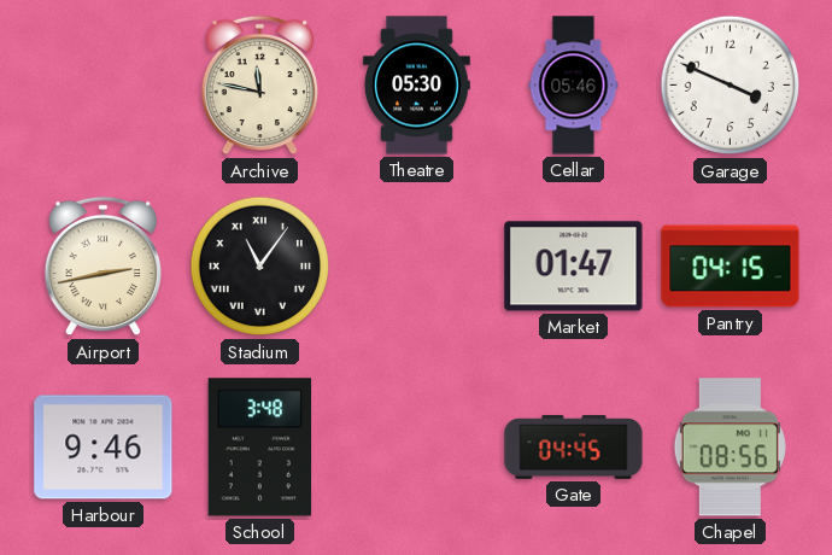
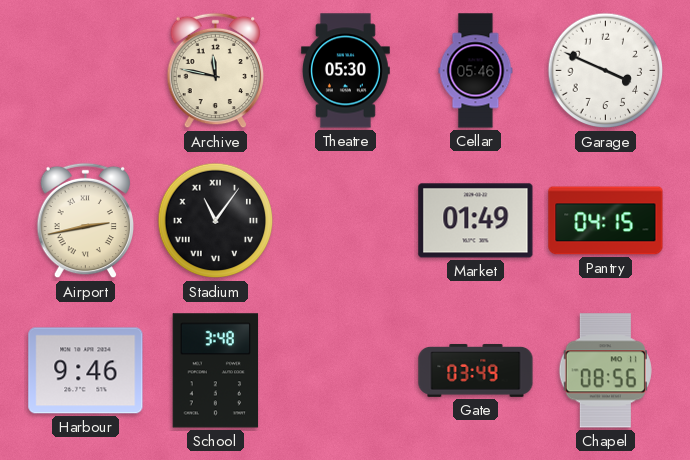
Market: 01:47 -> 01:49
Gate: 04:45 -> 03:49
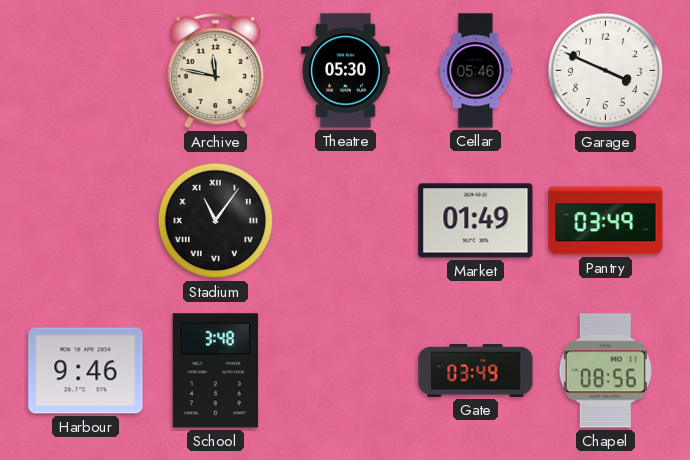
Airport: 2:43 -> none
Pantry: 04:15 -> 03:49
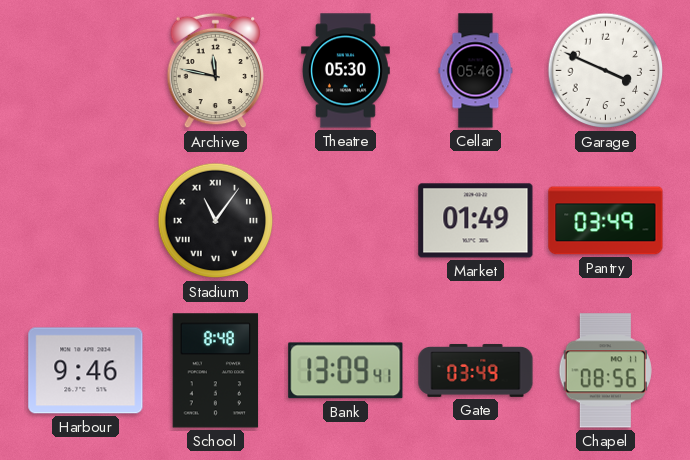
School: 3:48 -> 8:48
Bank: none -> 13:09
